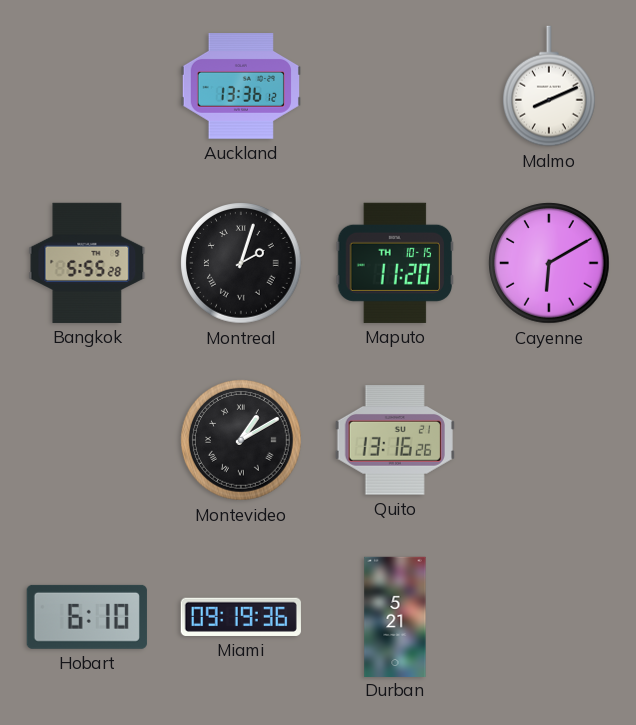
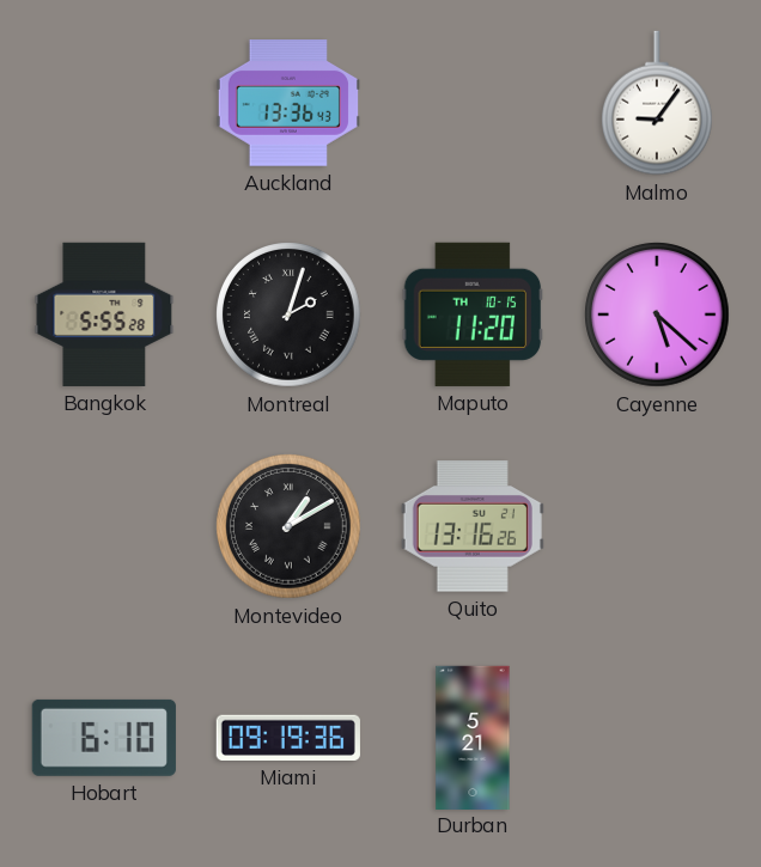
Auckland: 13:36:12 -> 13:36:43
Malmo: 8:11 -> 9:06
Cayenne: 6:10 -> 5:22
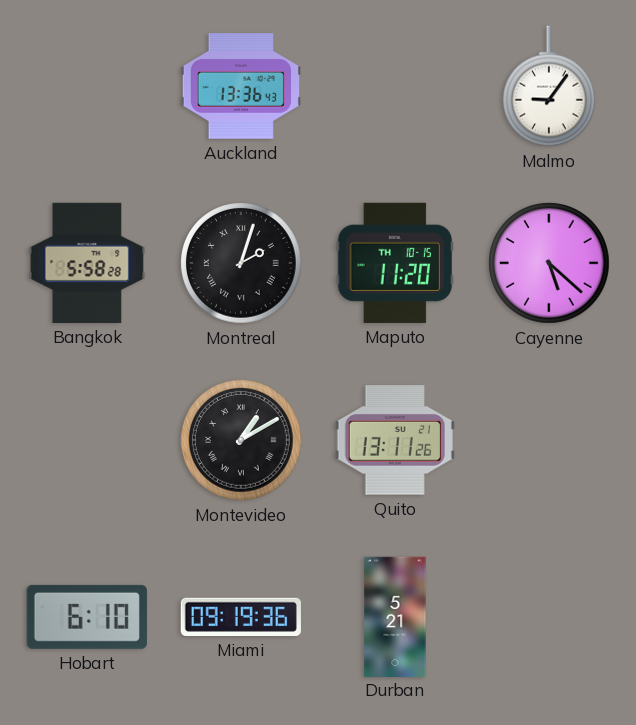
Bangkok: 5:55 -> 5:58
Quito: 13:16 -> 13:11
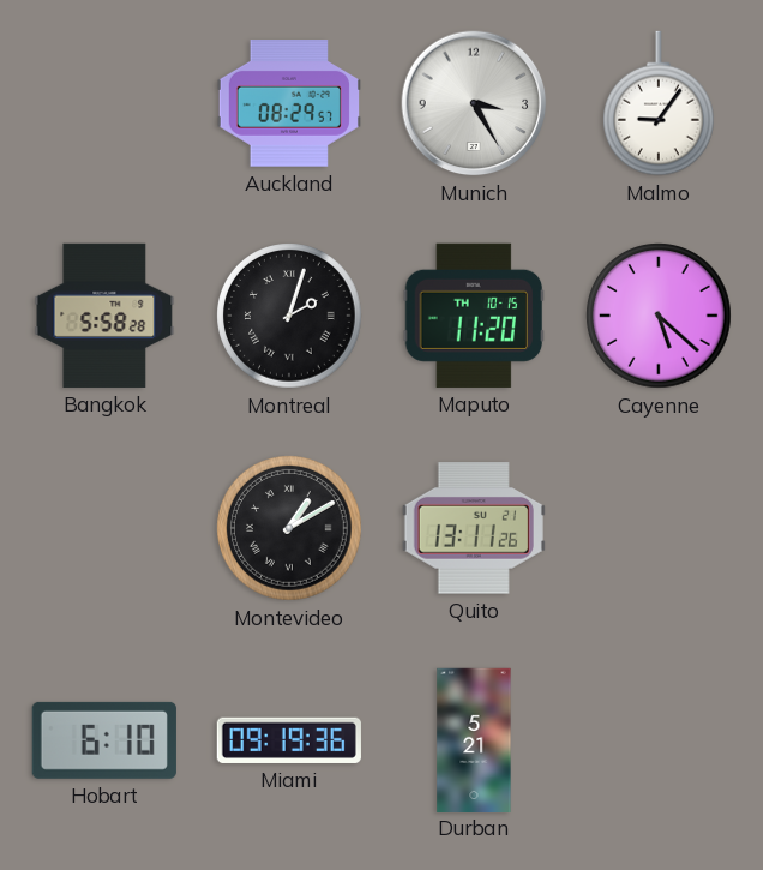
Auckland: 13:36 -> 08:29
Munich: none -> 3:25
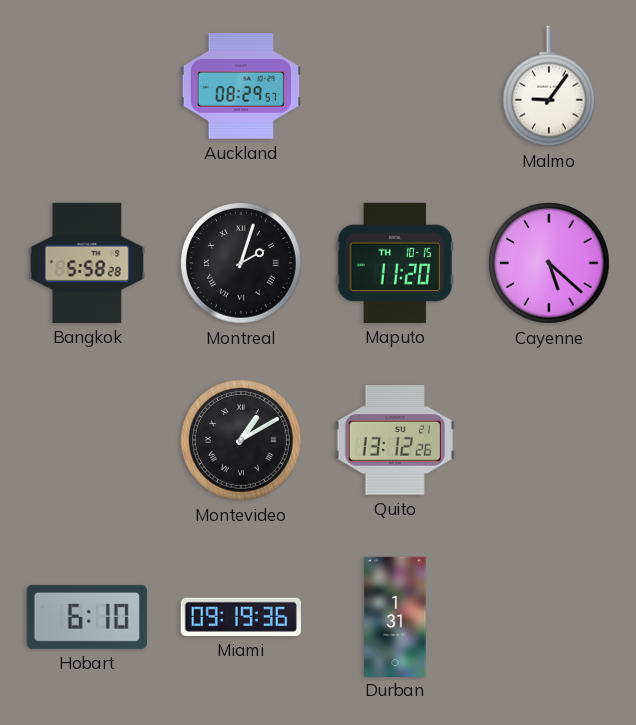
Munich: 3:25 -> none
Quito: 13:11 -> 13:12
Durban: 5:21 -> 1:31
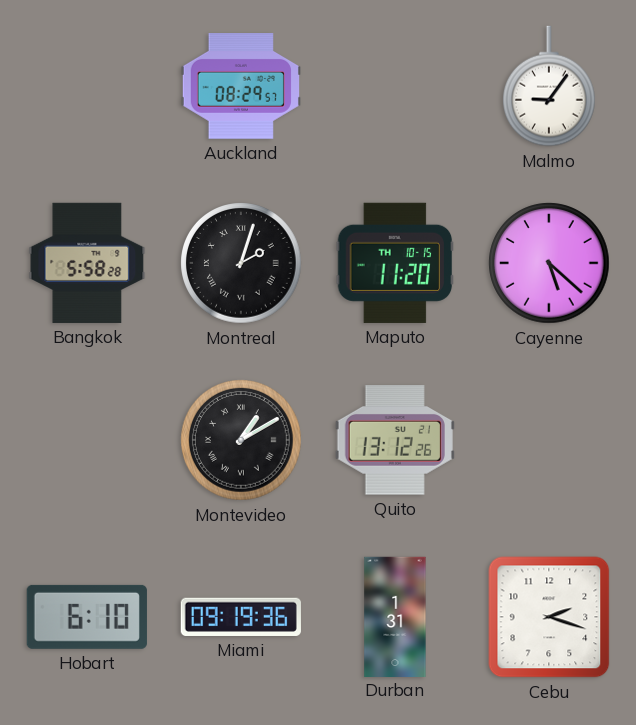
Cebu: none -> 2:18
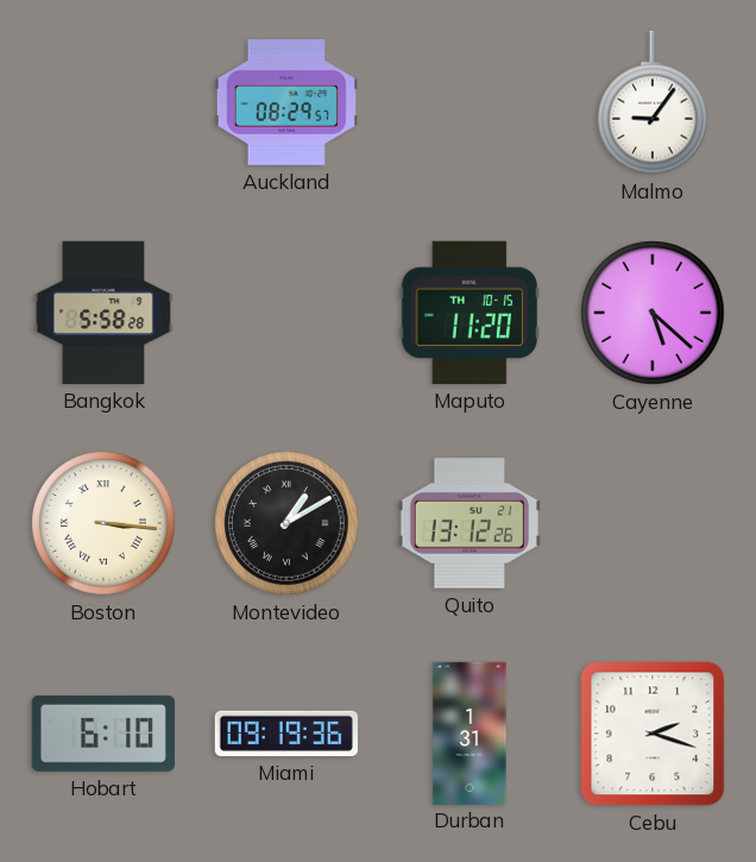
Montreal: 2:03 -> none
Boston: none -> 3:16
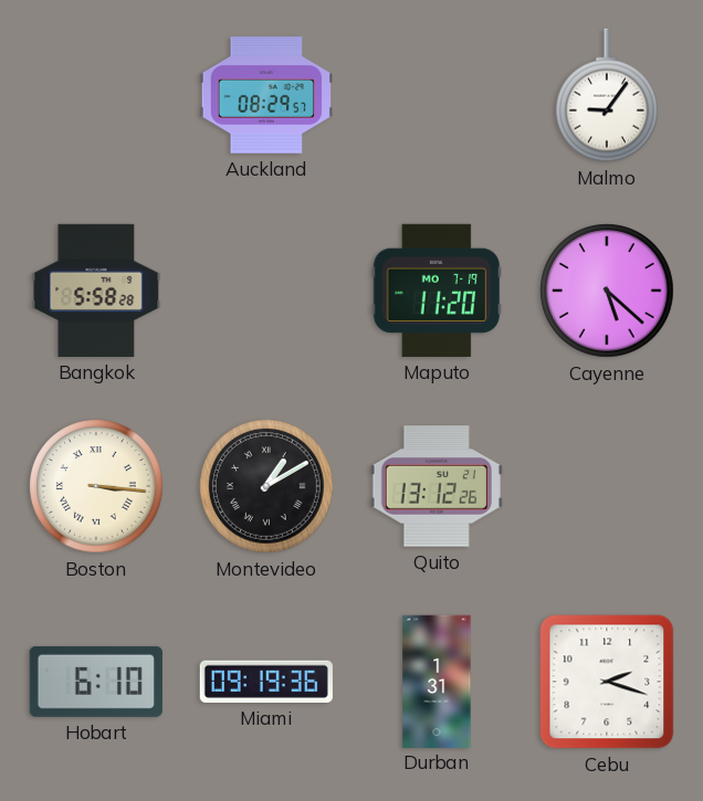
Maputo date: TH 10-15 -> MO 7-19
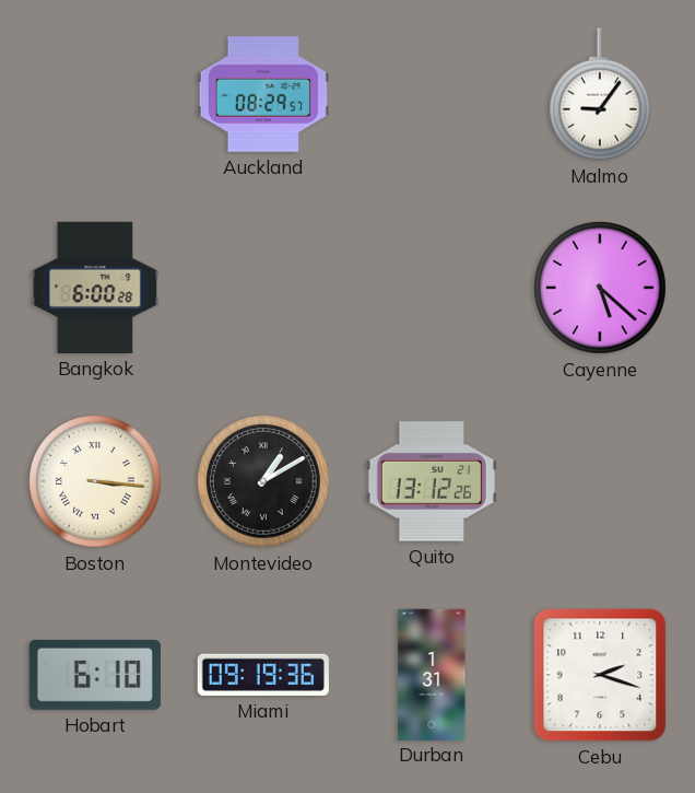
Bangkok: 5:58 -> 6:00
Maputo: 11:20 -> none
